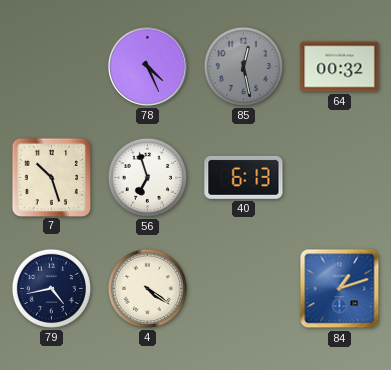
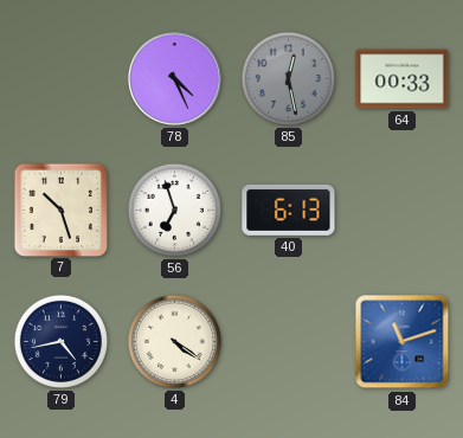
64: 00:32 -> 00:33
84: 1:12 -> 11:12
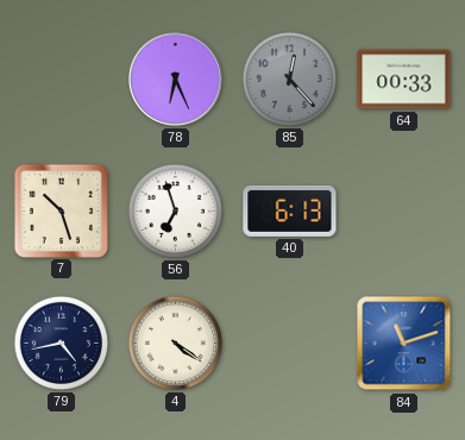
78: 4:26 -> 6:26
85: 12:28 -> 12:23
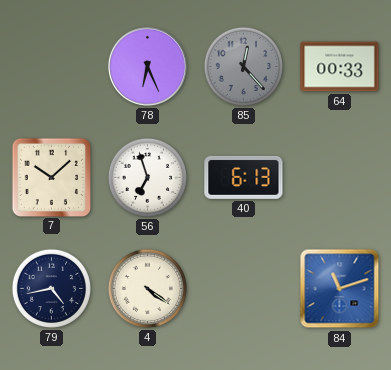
7: 10:27 -> 10:08
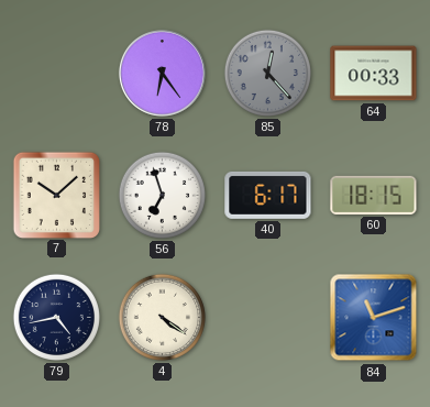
78: 6:26 -> 6:24
40: 6:13 -> 6:17
60: none -> 18:15
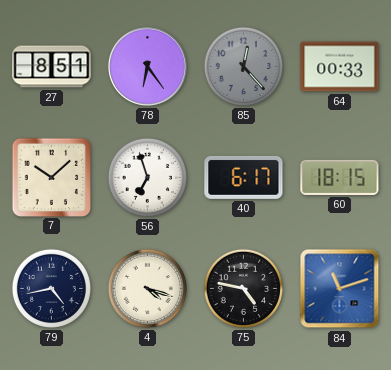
27: none -> 8:51
4: 4:21 -> 4:18
75: none -> 4:47
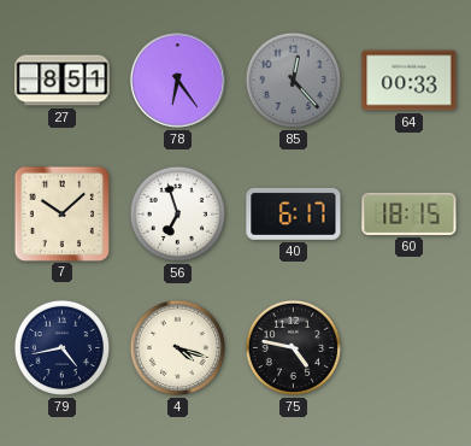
84: 11:12 -> none
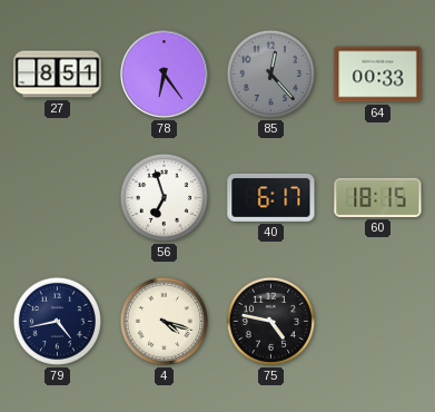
7: 10:08 -> none
